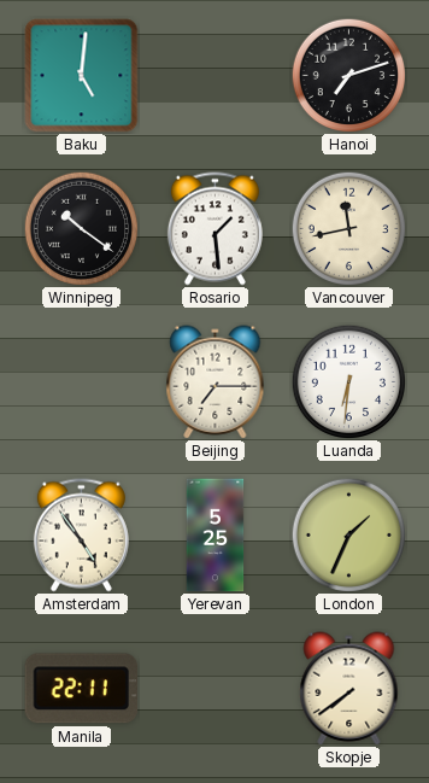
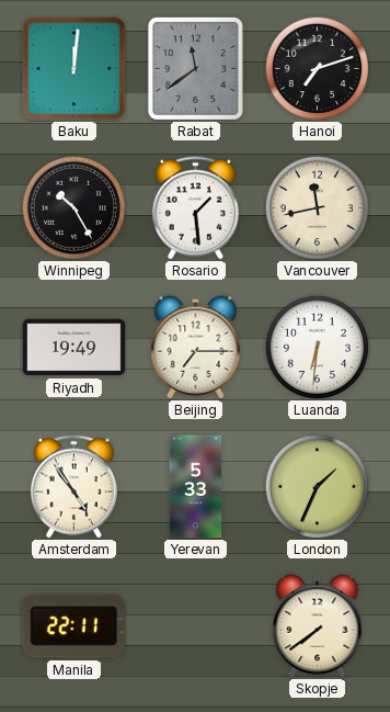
Baku: 5:01 -> 12:01
Rabat: none -> 11:39
Winnipeg: 10:21 -> 10:25
Riyadh: none -> 19:49
Yerevan: 5:25 -> 5:33
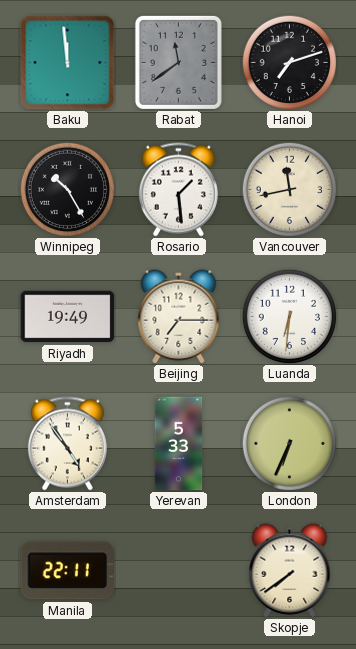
Baku: 12:01 -> 11:59
London: 1:34 -> 6:34
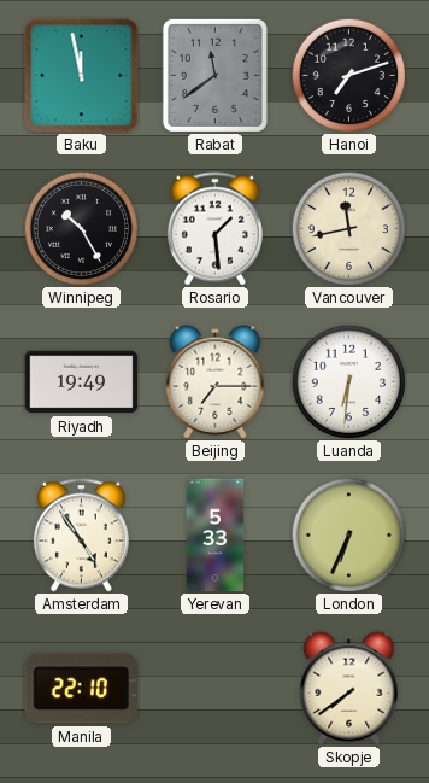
Baku: 11:59 -> 11:58
Manila: 22:11 -> 22:10
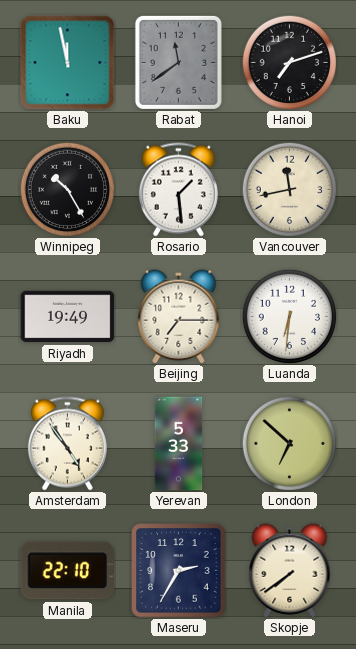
London: 6:34 -> 6:52
Maseru: none -> 2:35
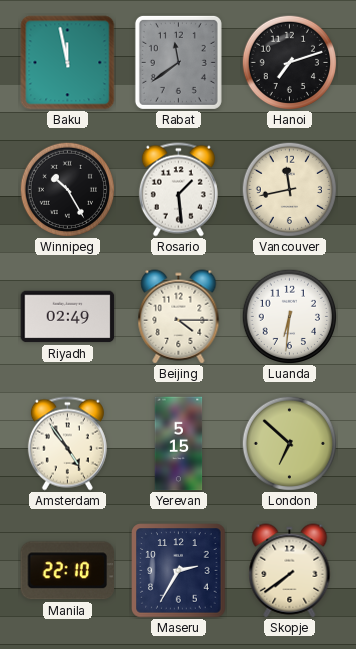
Riyadh: 19:49 -> 02:49
Beijing: 7:15 -> 4:15
Yerevan: 5:33 -> 5:15
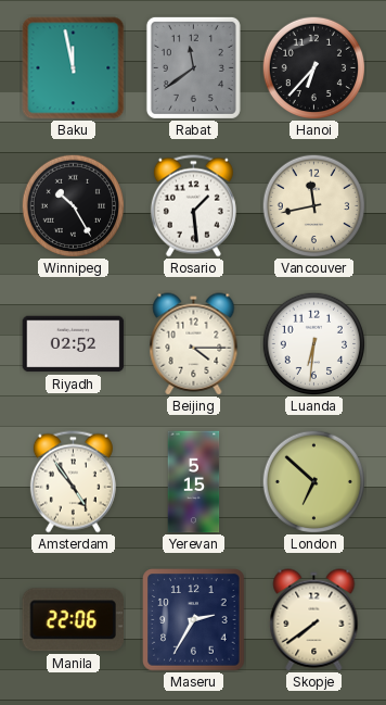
Hanoi: 7:12 -> 6:37
Riyadh: 02:49 -> 02:52
Manila: 22:10 -> 22:06
